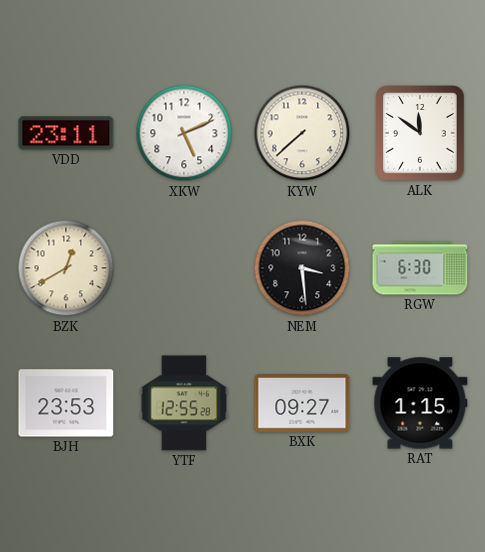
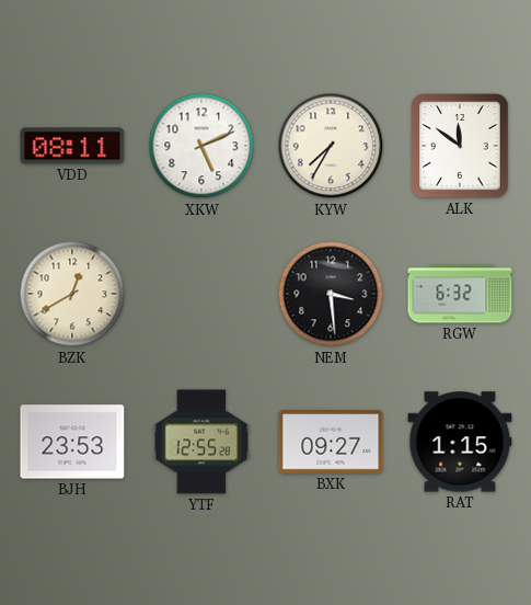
VDD: 23:11 -> 08:11
KYW: 7:38 -> 7:35
RGW: 6:30 -> 6:32
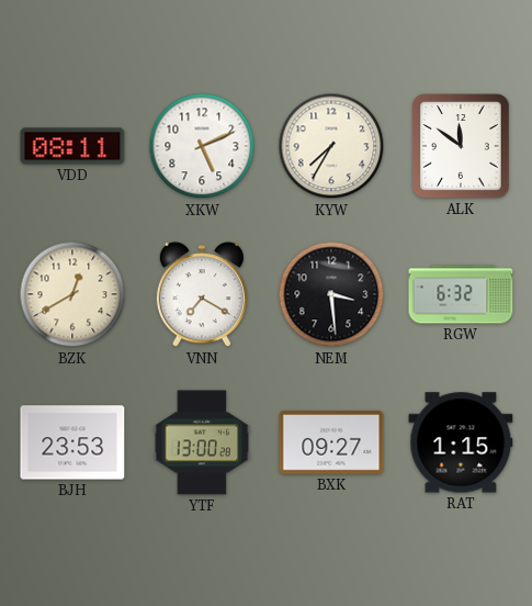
VNN: none -> 7:20
YTF: 12:55 -> 13:00
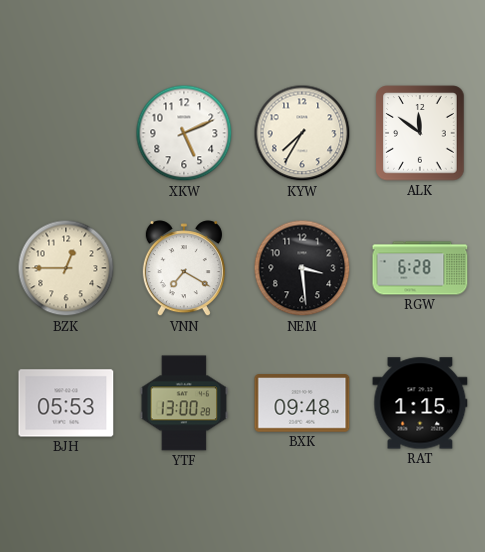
VDD: 08:11 -> none
BZK: 12:40 -> 12:45
RGW: 6:32 -> 6:28
BJH: 23:53 -> 05:53
BXK: 09:27 -> 09:48
